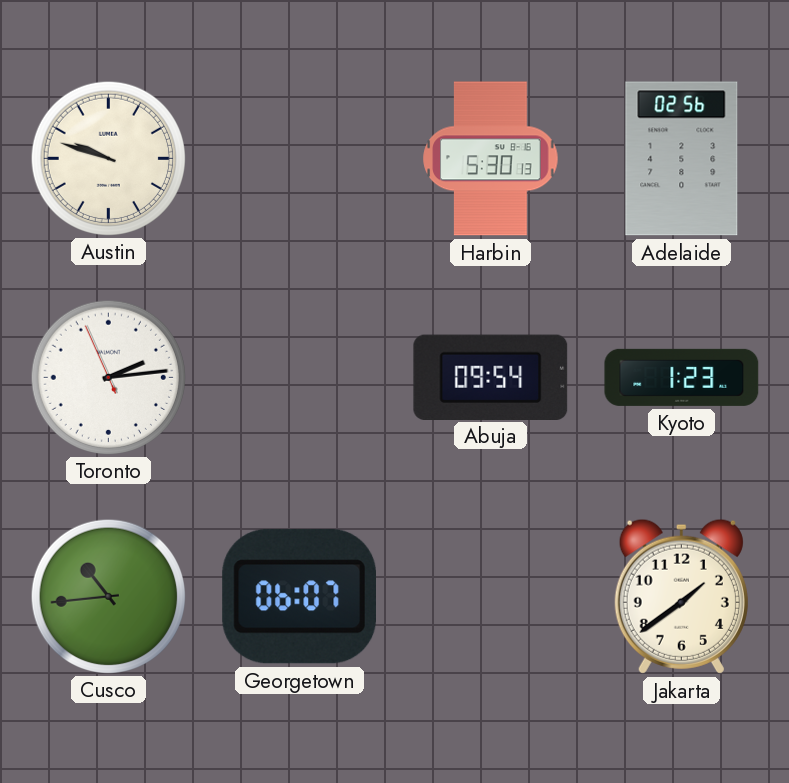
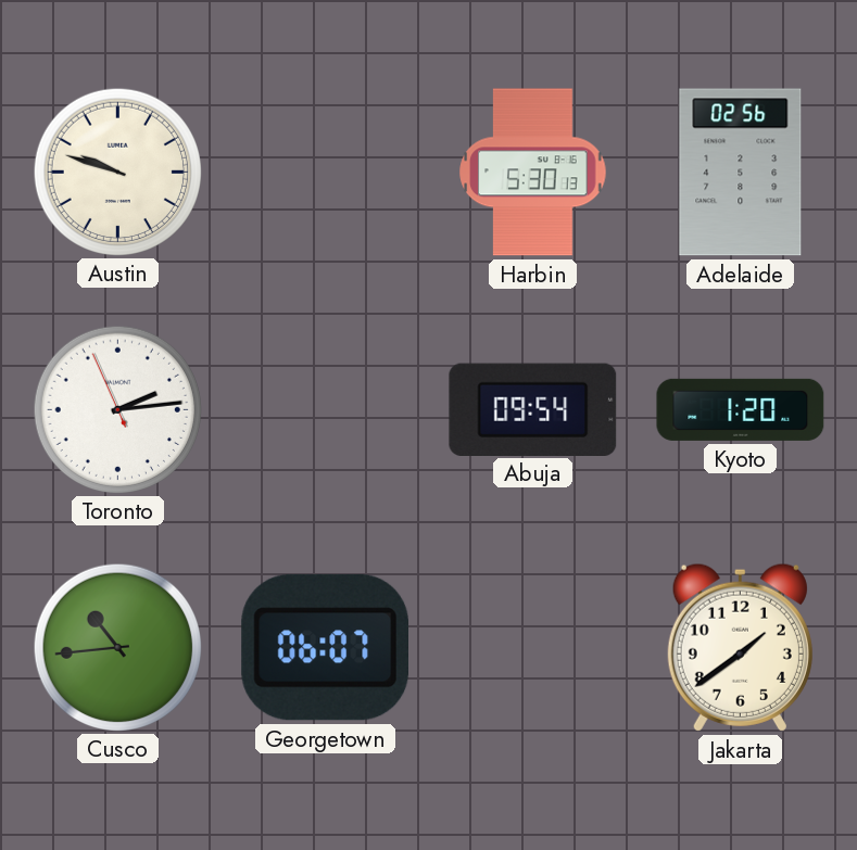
Kyoto: 1:23 -> 1:20
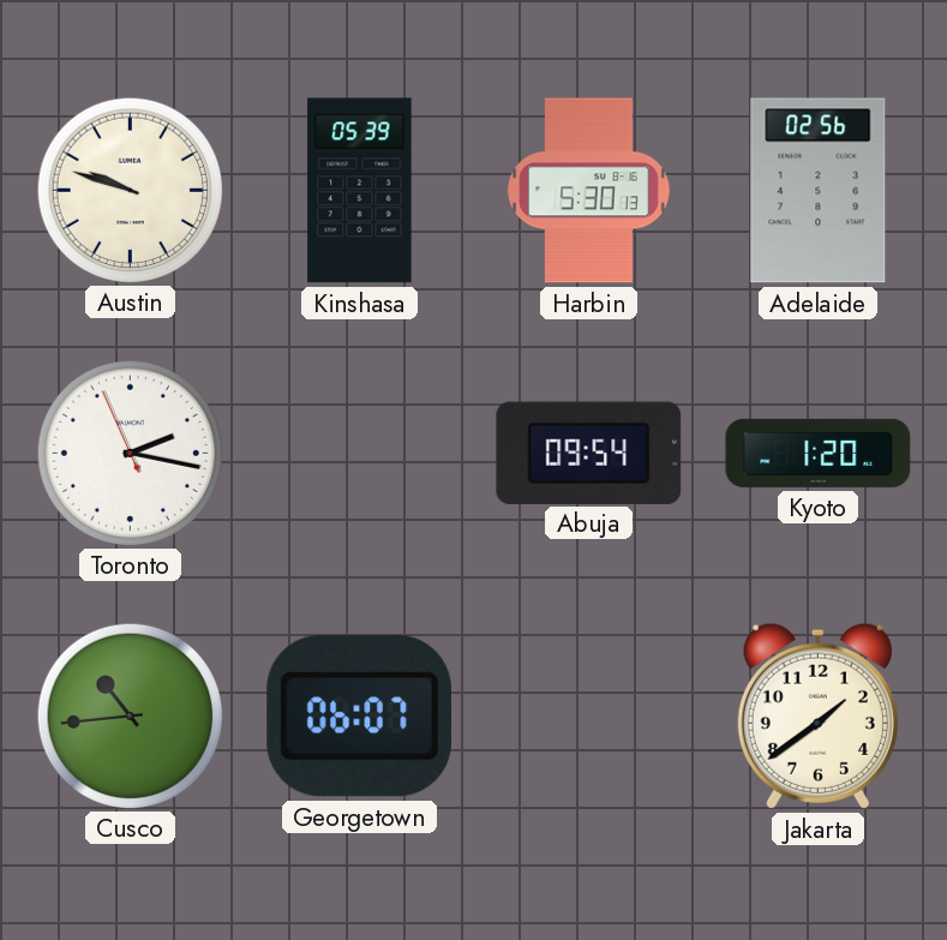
Kinshasa: none -> 05:39
Toronto: 2:13 -> 2:16
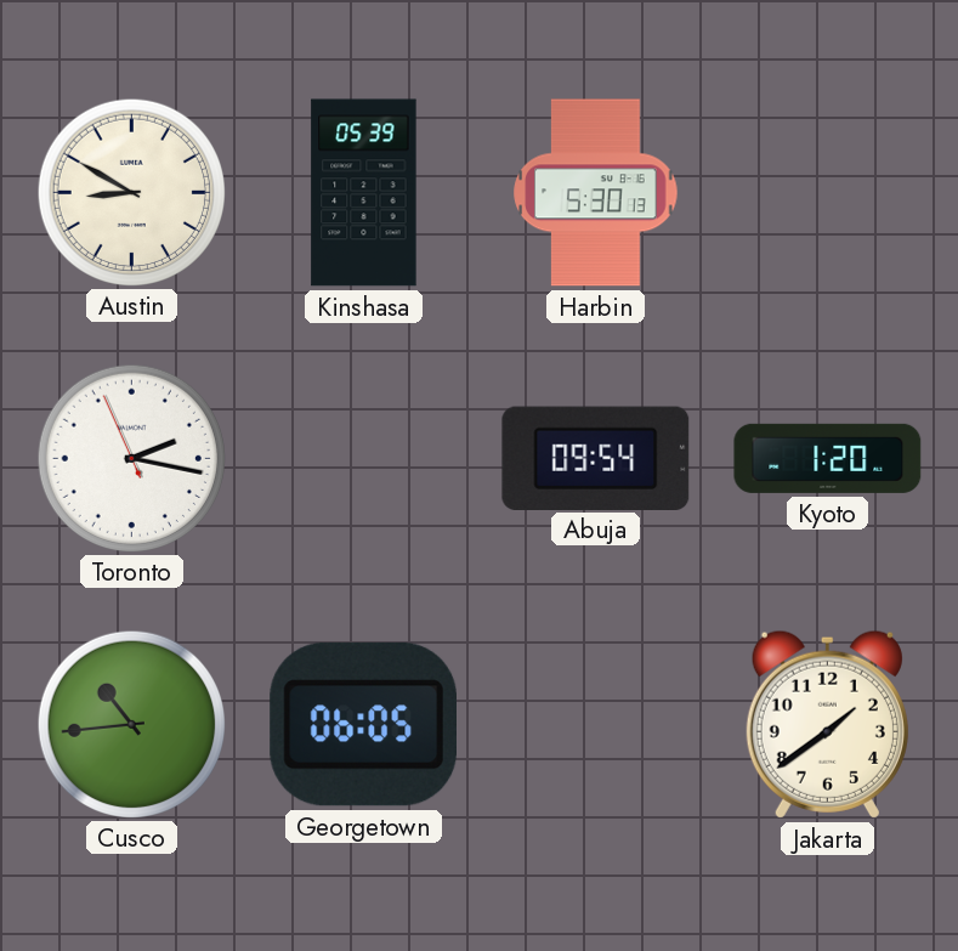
Austin: 9:48 -> 8:50
Adelaide: 02:56 -> none
Georgetown: 06:07 -> 06:05
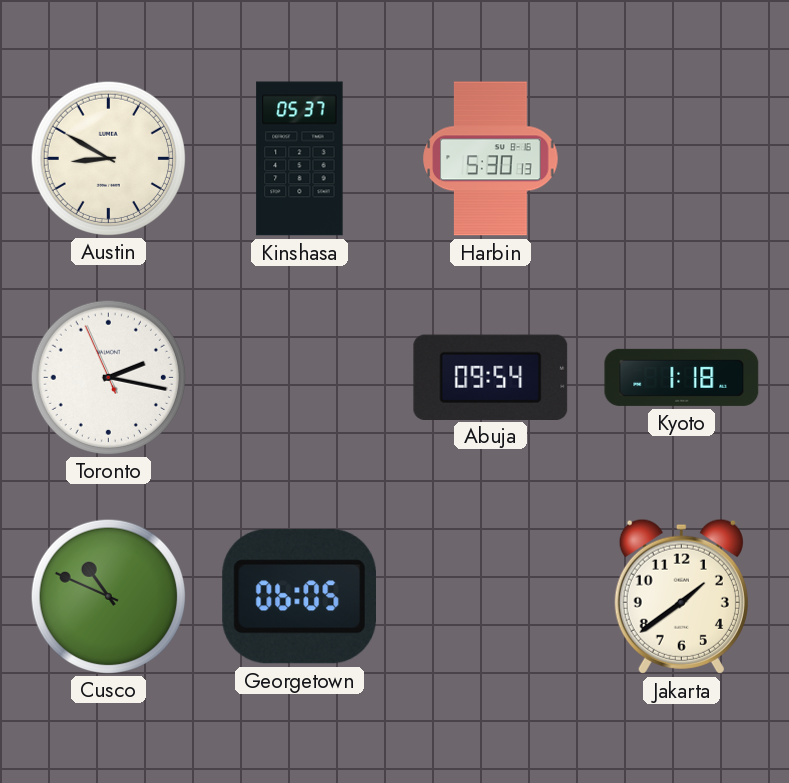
Kinshasa: 05:39 -> 05:37
Kyoto: 1:20 -> 1:18
Cusco: 10:44 -> 10:49
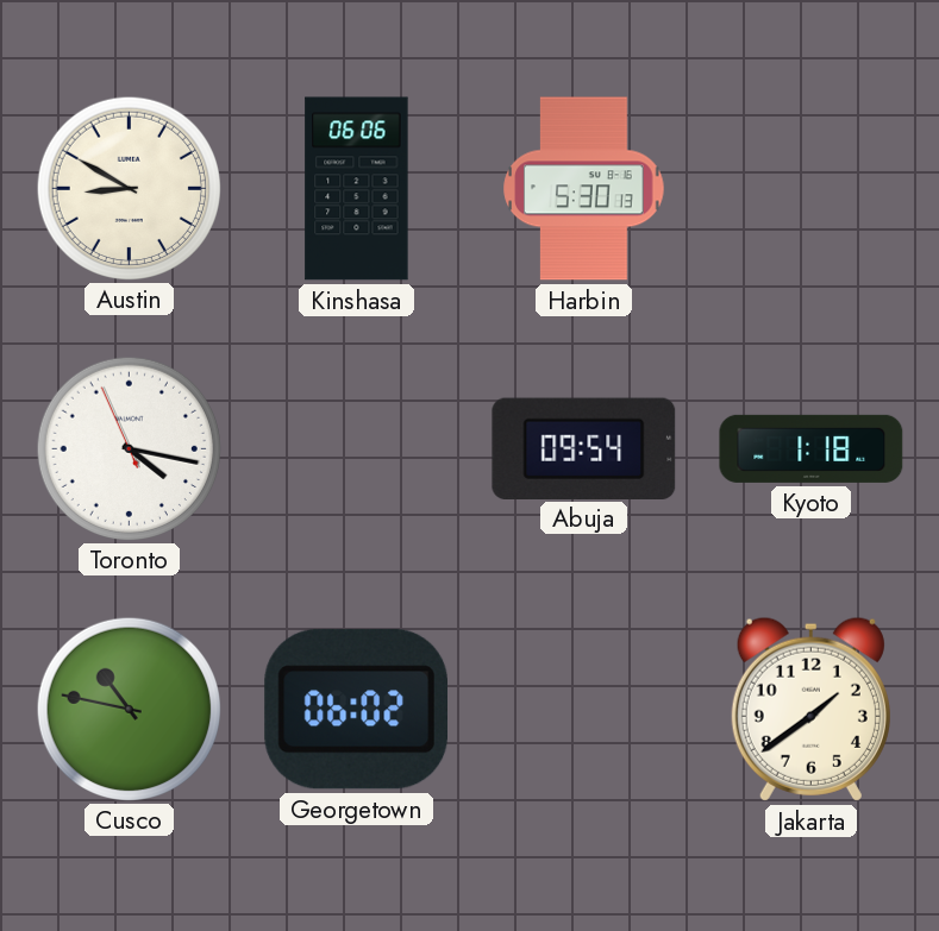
Kinshasa: 05:37 -> 06:06
Toronto: 2:16 -> 4:16
Cusco: 10:49 -> 10:47
Georgetown: 06:05 -> 06:02
